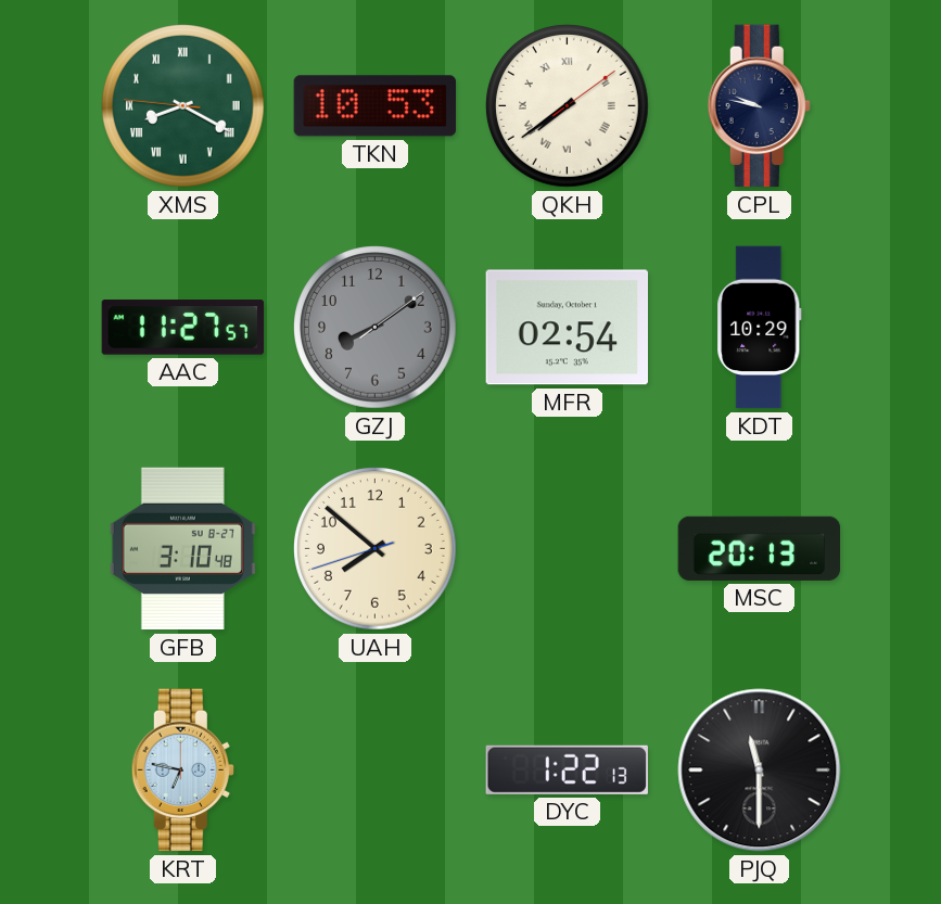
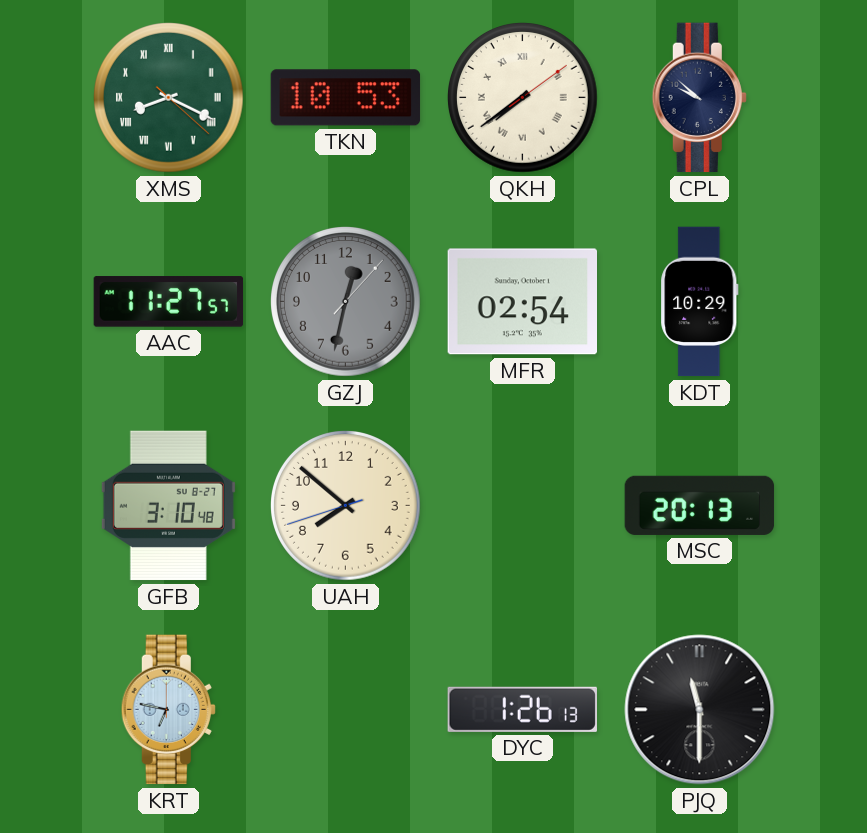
XMS: 8:19:46 -> 8:19:22
CPL: 9:47 -> 9:52
GZJ: 8:09 -> 12:32
DYC: 1:22 -> 1:26
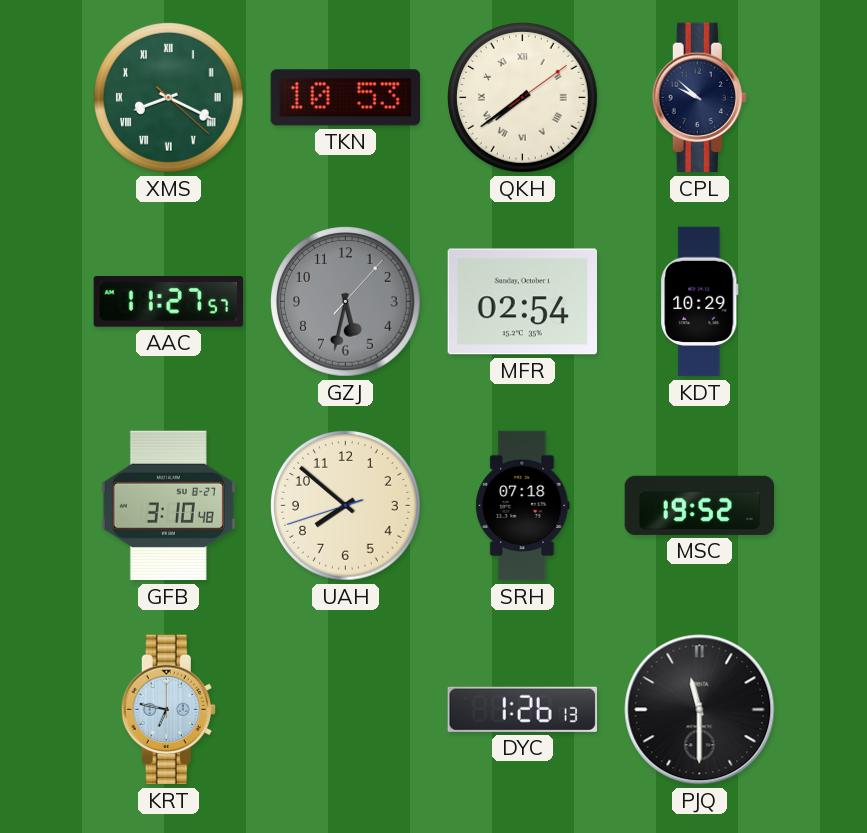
GZJ: 12:32 -> 5:32
SRH: none -> 07:18
MSC: 20:13 -> 19:52
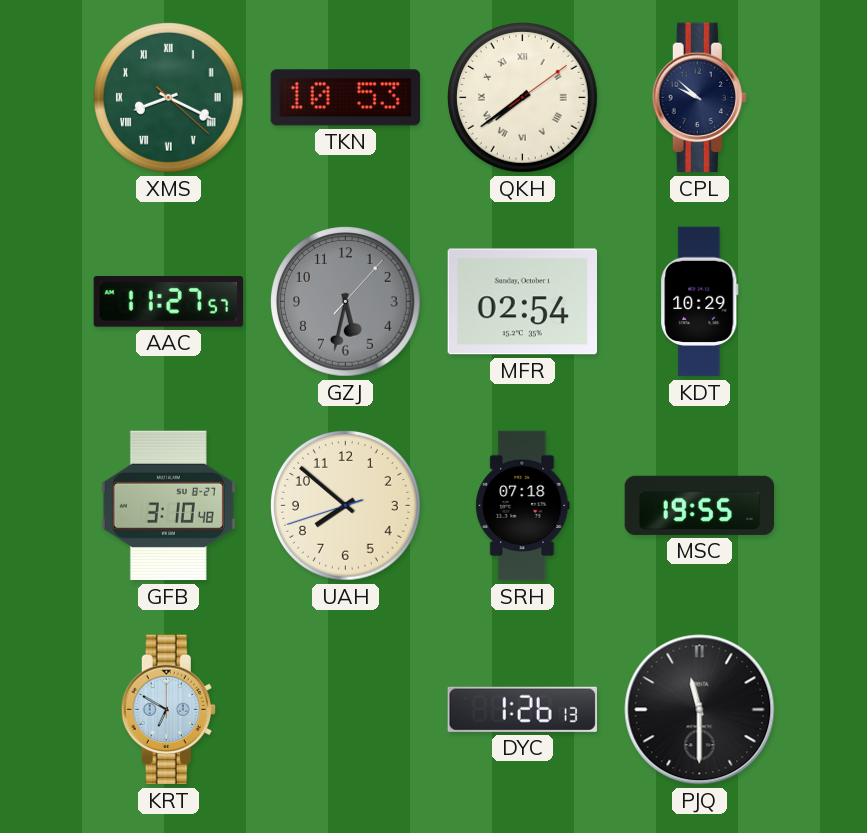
MSC: 19:52 -> 19:55
KRT: 6:47 -> 6:50
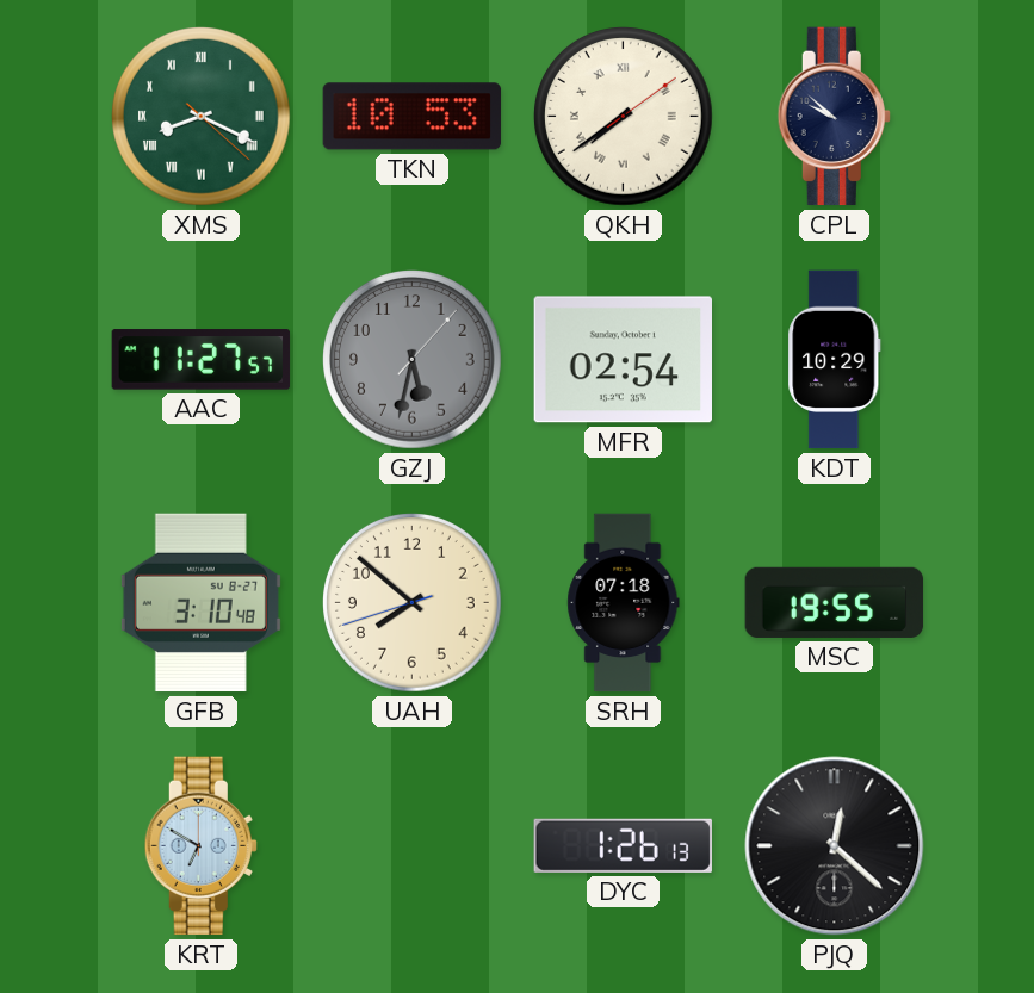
PJQ: 11:30 -> 12:22
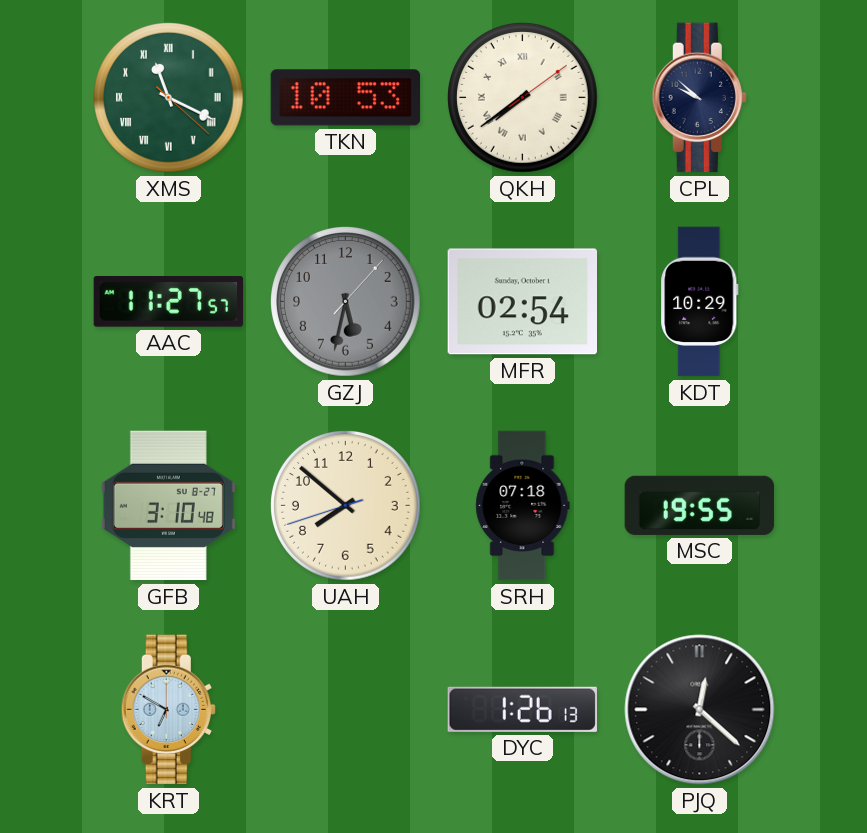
XMS: 8:19 -> 11:19
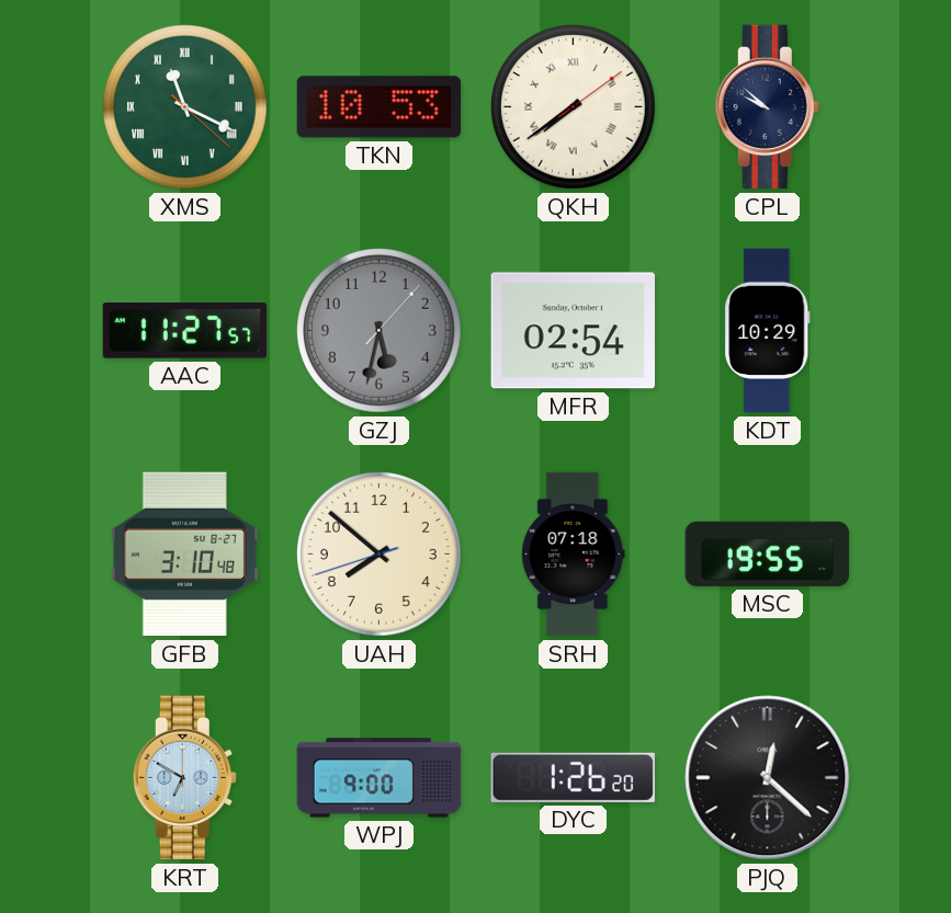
WPJ: none -> 9:00
DYC: 1:26:13 -> 1:26:20
